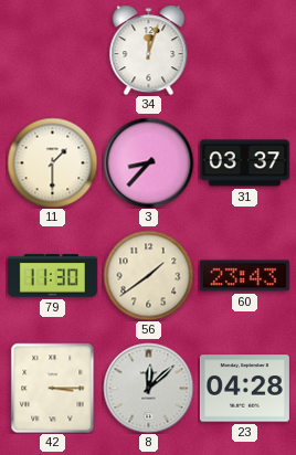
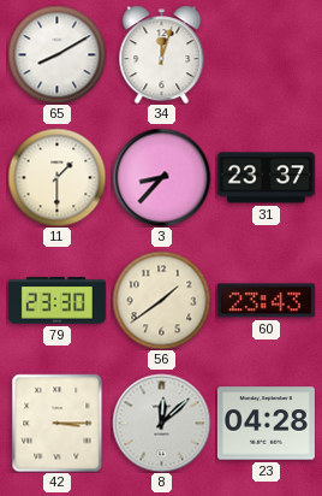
65: none -> 8:10
31: 03:37 -> 23:37
79: 11:30 -> 23:30
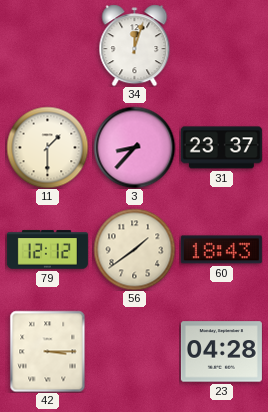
65: 8:10 -> none
79: 23:30 -> 12:12
60: 23:43 -> 18:43
8: 12:08 -> none
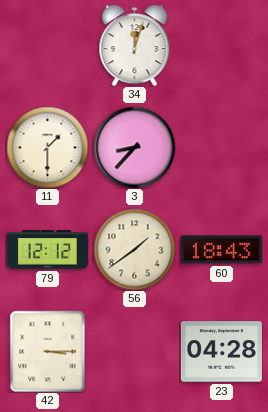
31: 23:37 -> none
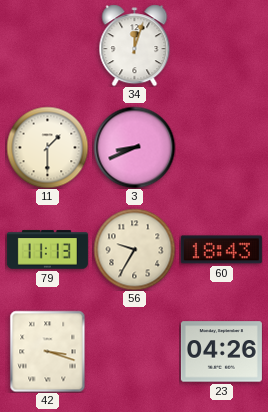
3: 8:37 -> 8:41
79: 12:12 -> 11:13
56: 1:39 -> 9:35
42: 3:15 -> 3:18
23: 04:28 -> 04:26
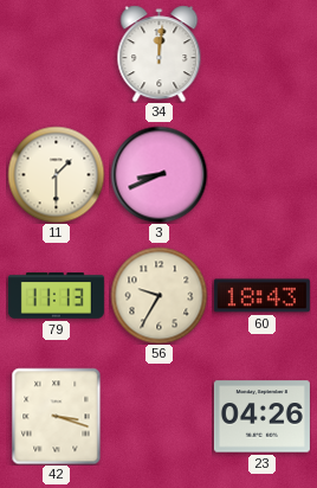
34: 12:03 -> 12:01
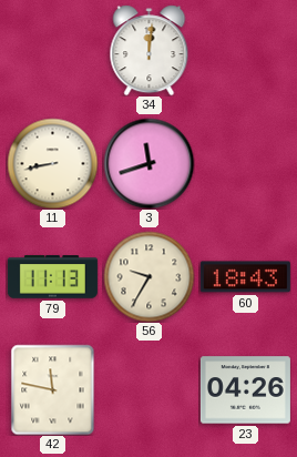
11: 1:30 -> 8:43
3: 8:41 -> 11:42
42: 3:18 -> 11:47
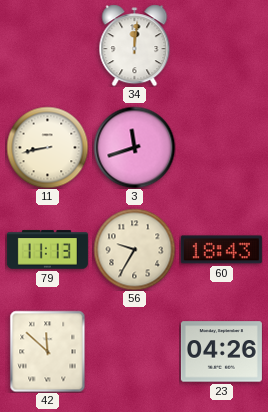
42: 11:47 -> 11:52
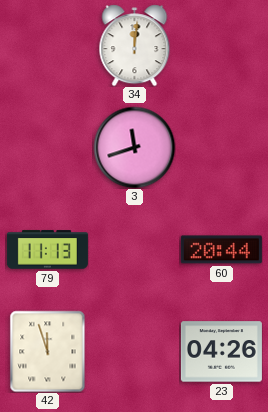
11: 8:43 -> none
56: 9:35 -> none
60: 18:43 -> 20:44
42: 11:52 -> 11:57
